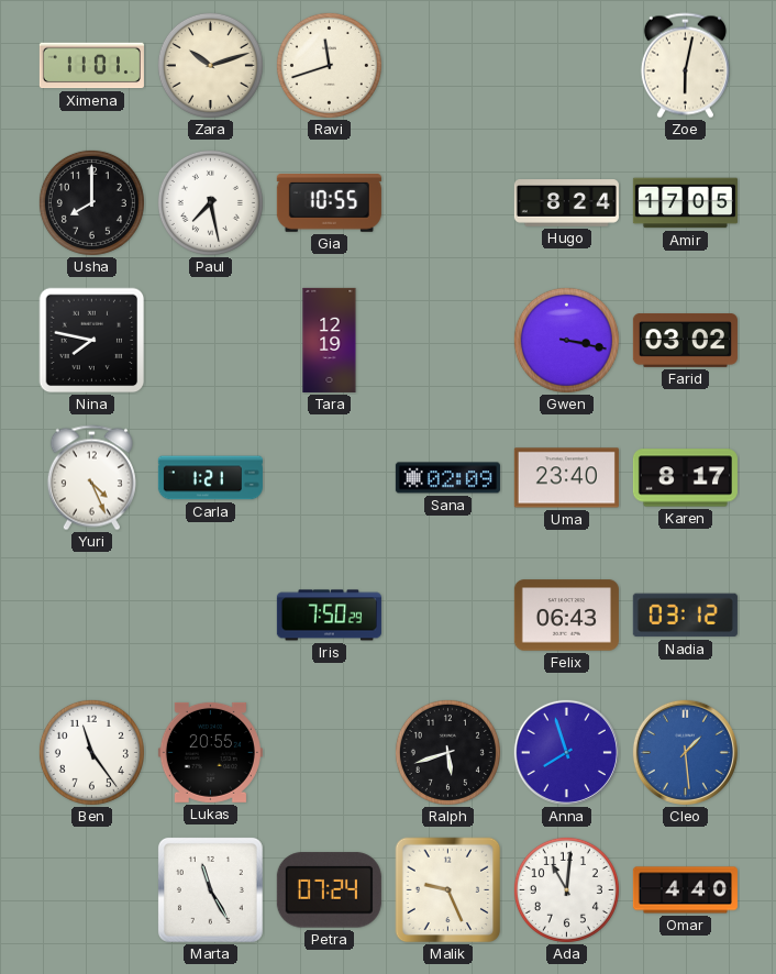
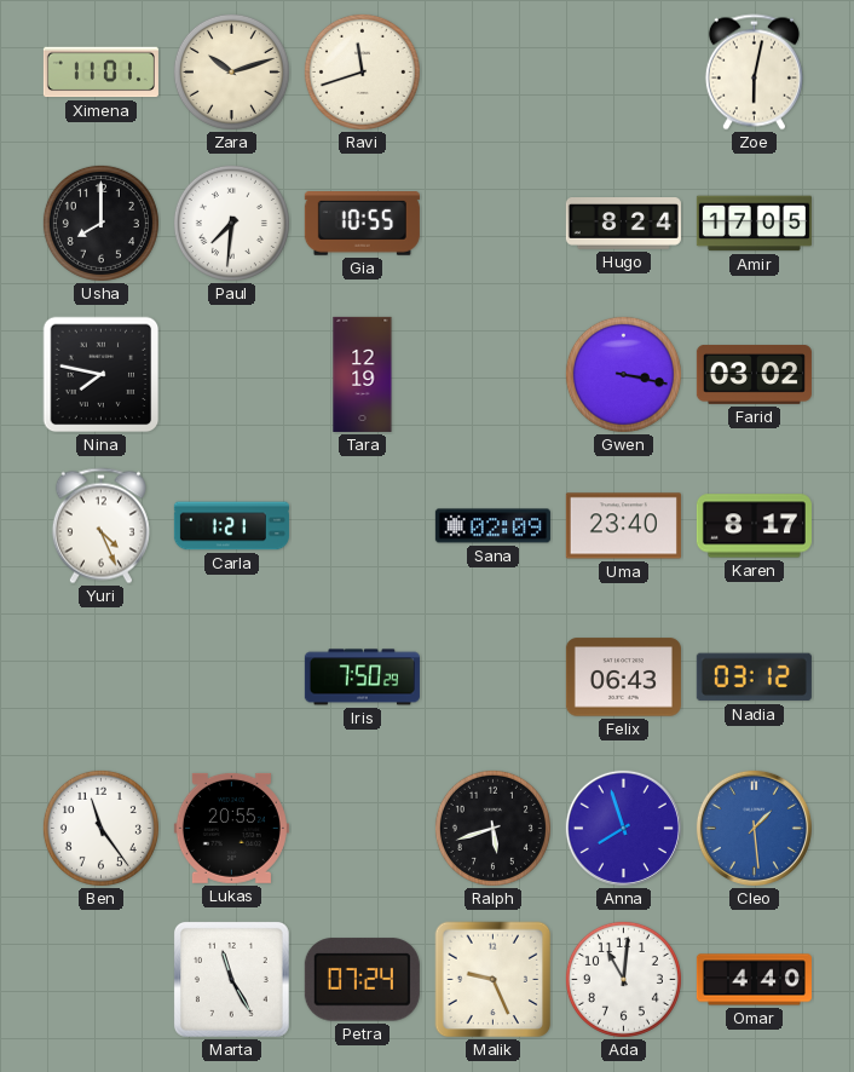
Paul: 7:28 -> 7:31
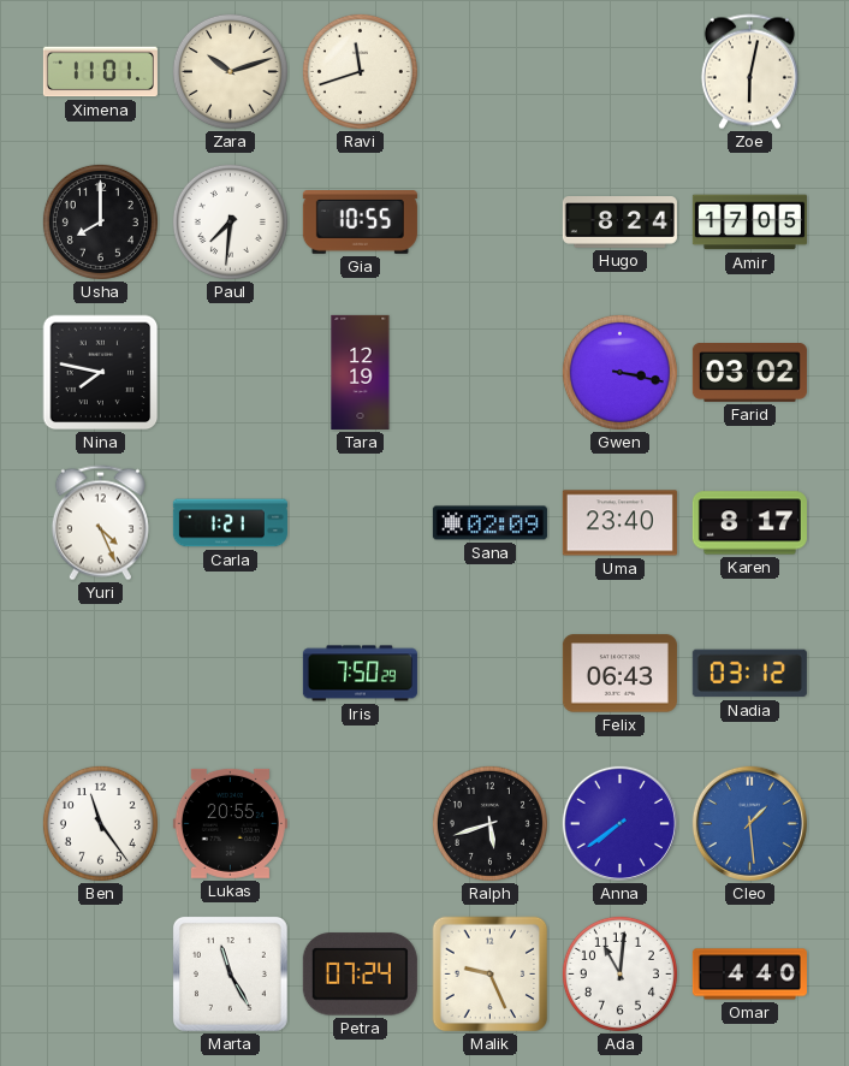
Anna: 7:57 -> 7:39
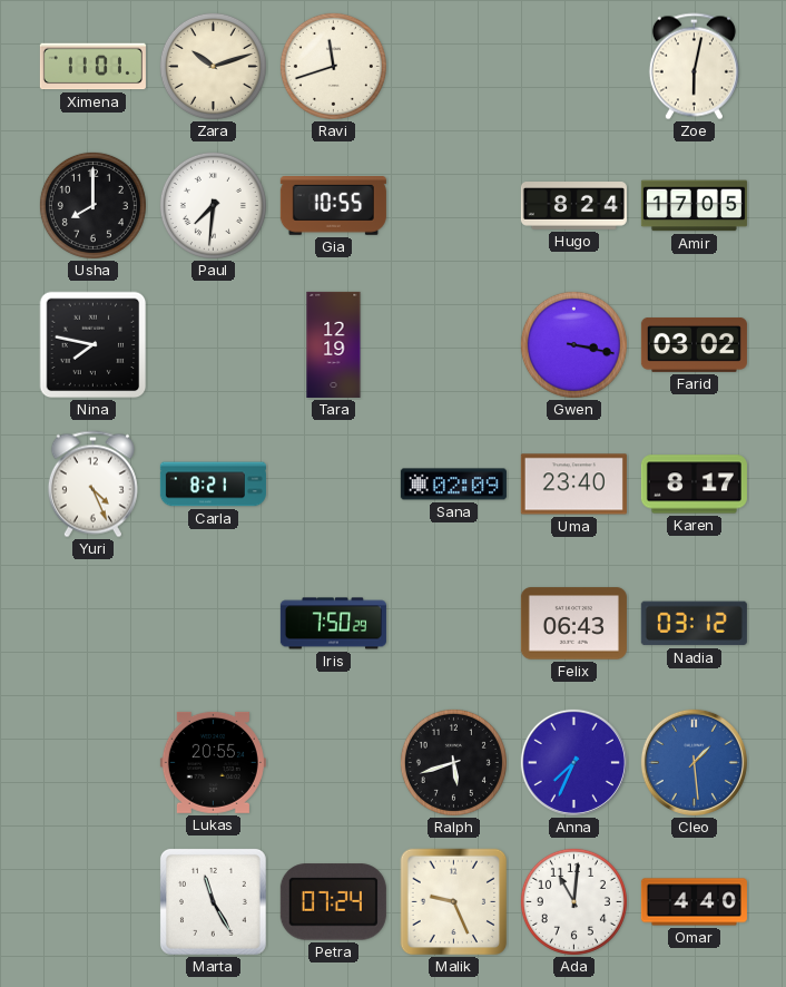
Carla: 1:21 -> 8:21
Ben: 11:24 -> none
Anna: 7:39 -> 7:34
